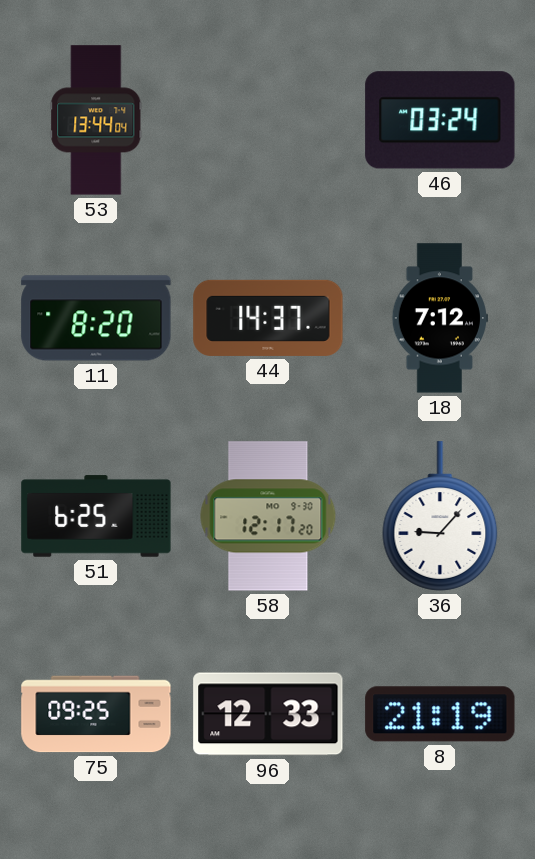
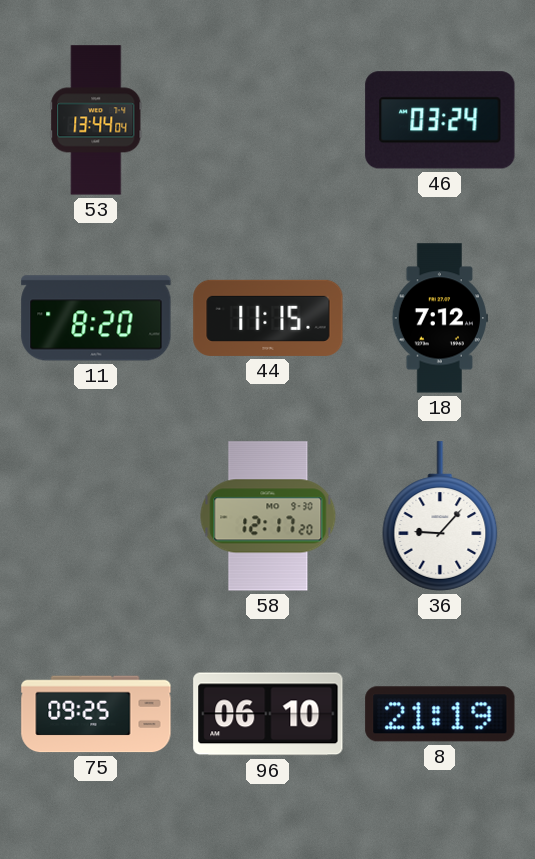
44: 14:37 -> 11:15
51: 6:25 -> none
96: 12:33 -> 06:10
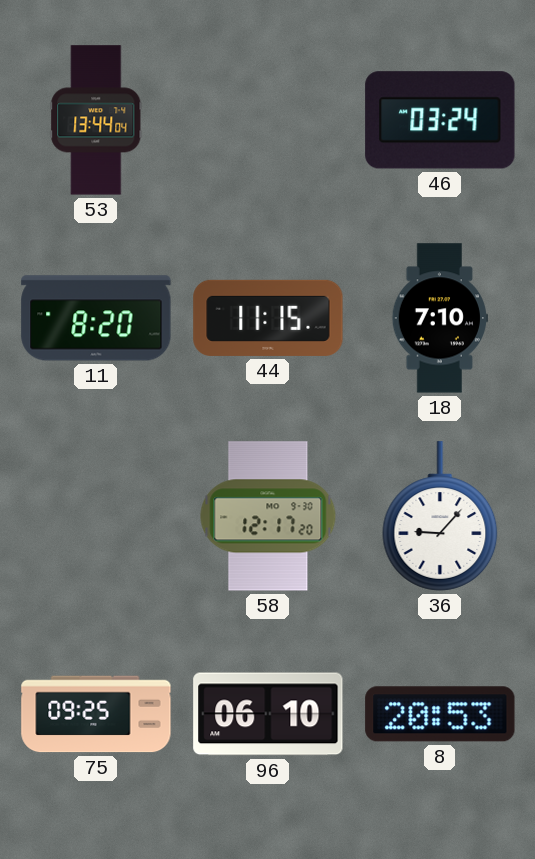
18: 7:12 -> 7:10
8: 21:19 -> 20:53
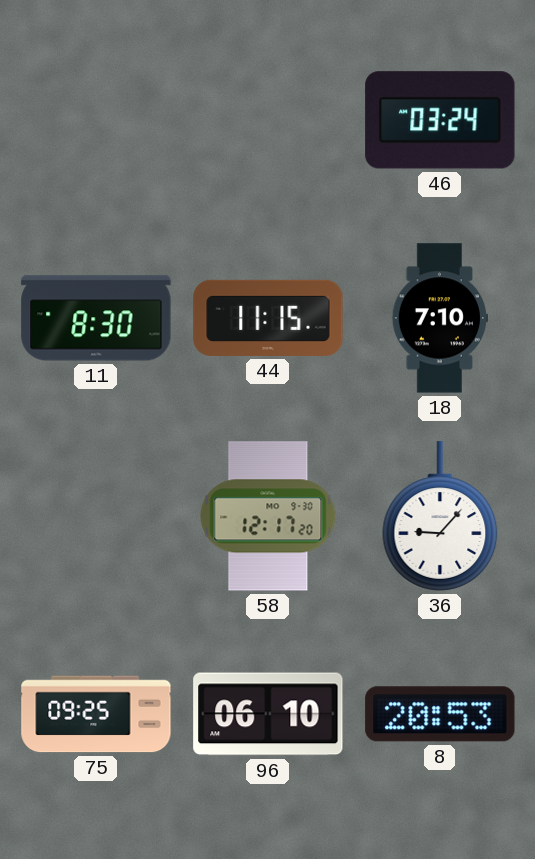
53: 13:44 -> none
11: 8:20 -> 8:30
